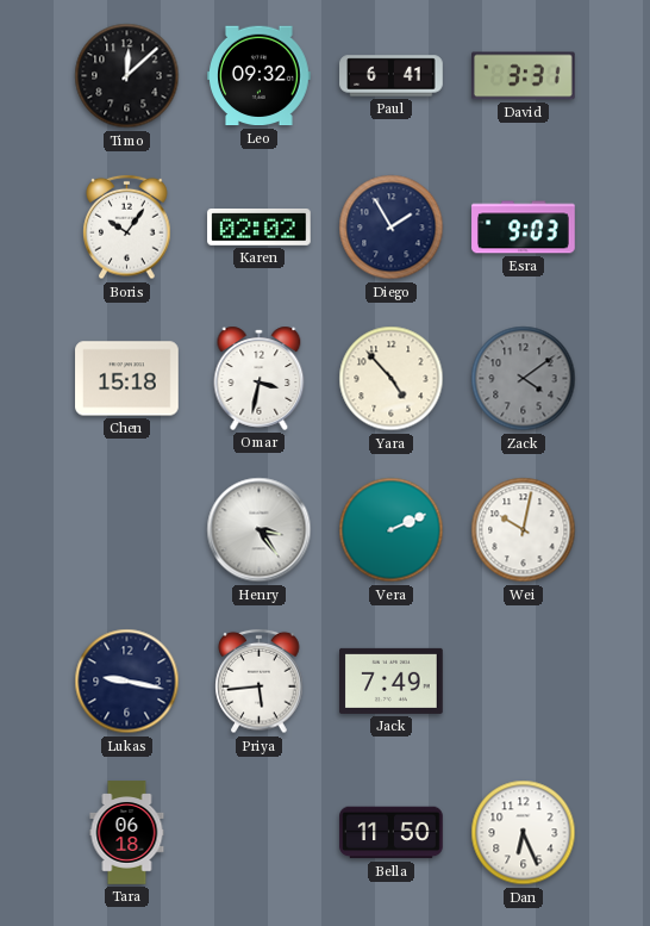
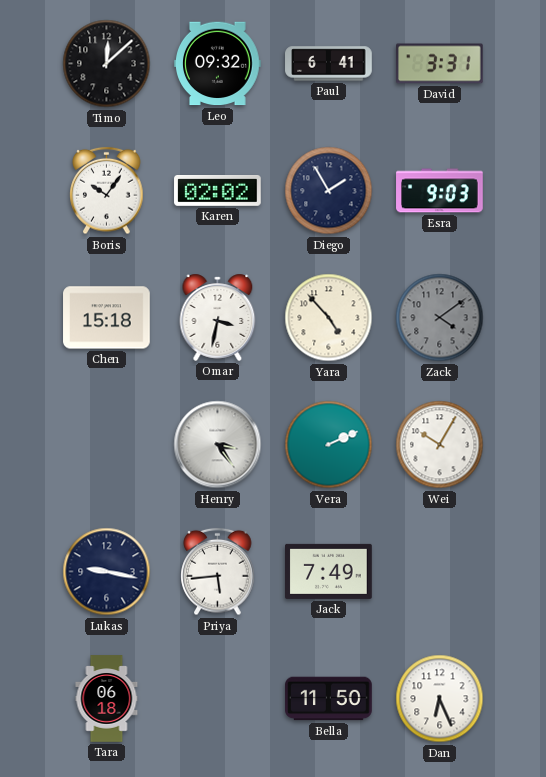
Wei: 10:02 -> 10:05
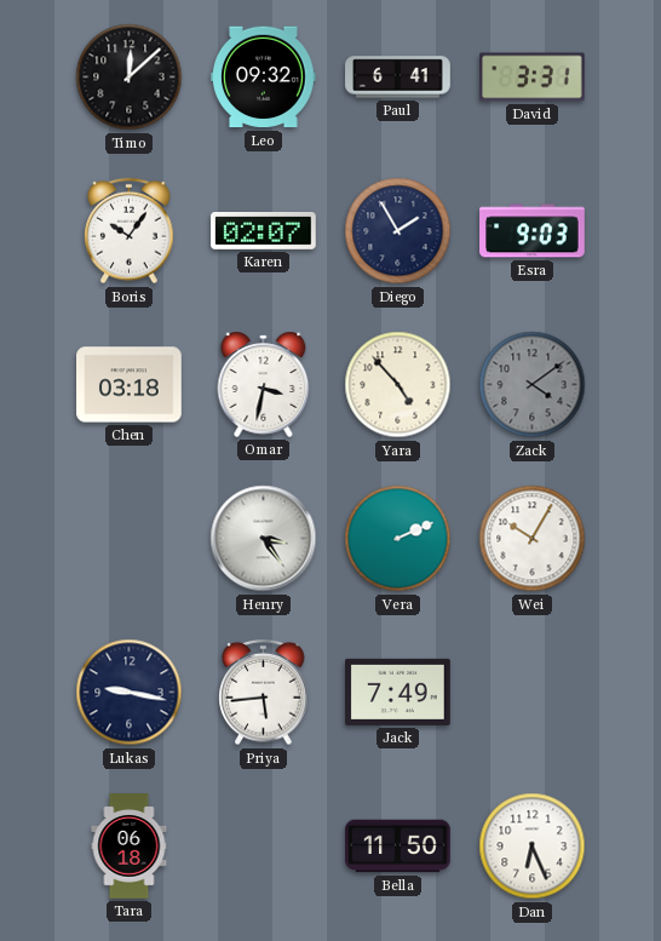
Karen: 02:02 -> 02:07
Chen: 15:18 -> 03:18
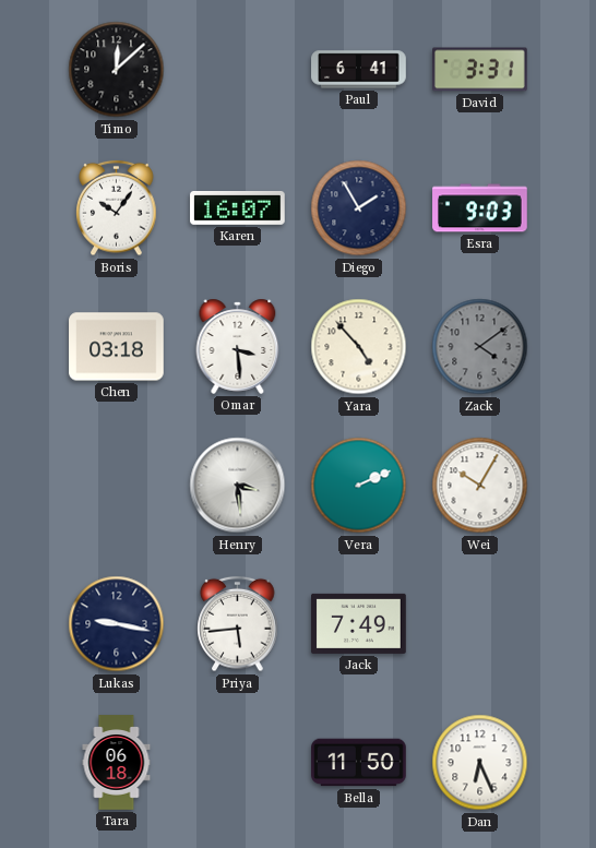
Leo: 09:32 -> none
Karen: 02:07 -> 16:07
Omar: 3:32 -> 3:29
Henry: 3:24 -> 3:29
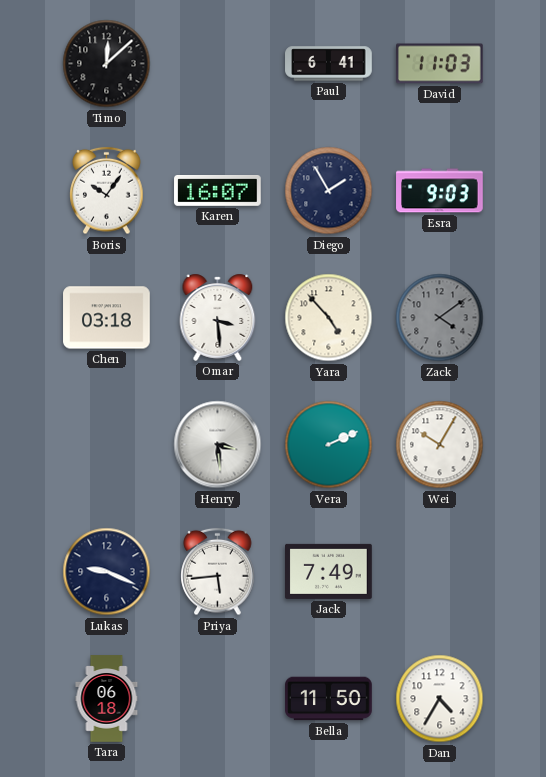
David: 3:31 -> 11:03
Lukas: 9:17 -> 9:19
Dan: 6:26 -> 4:35
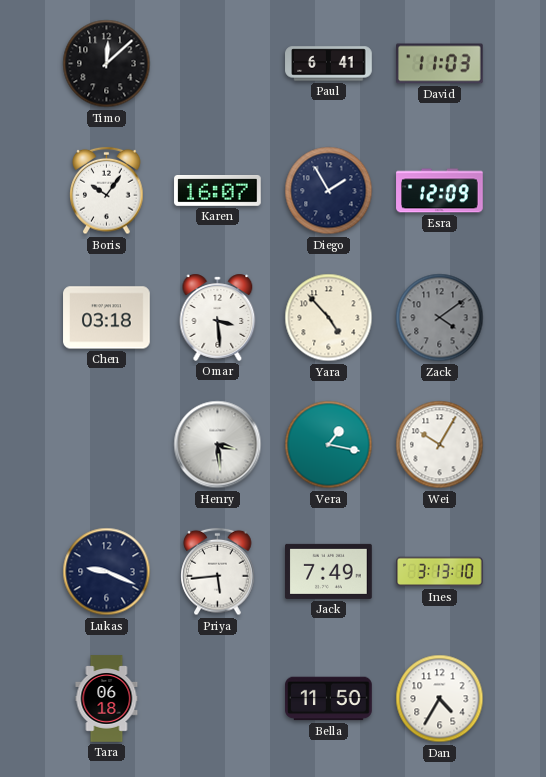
Esra: 9:03 -> 12:09
Vera: 2:11 -> 1:17
Ines: none -> 3:13
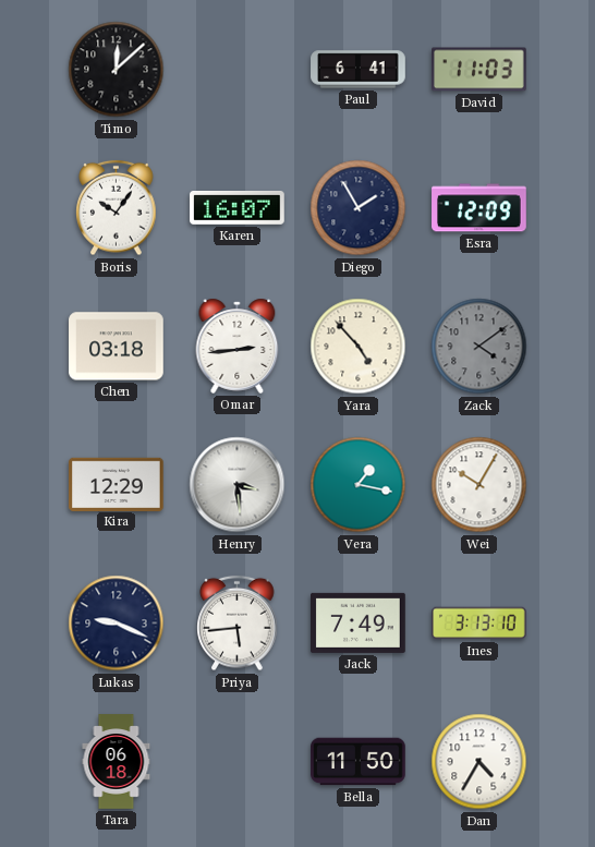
Omar: 3:29 -> 2:44
Kira: none -> 12:29
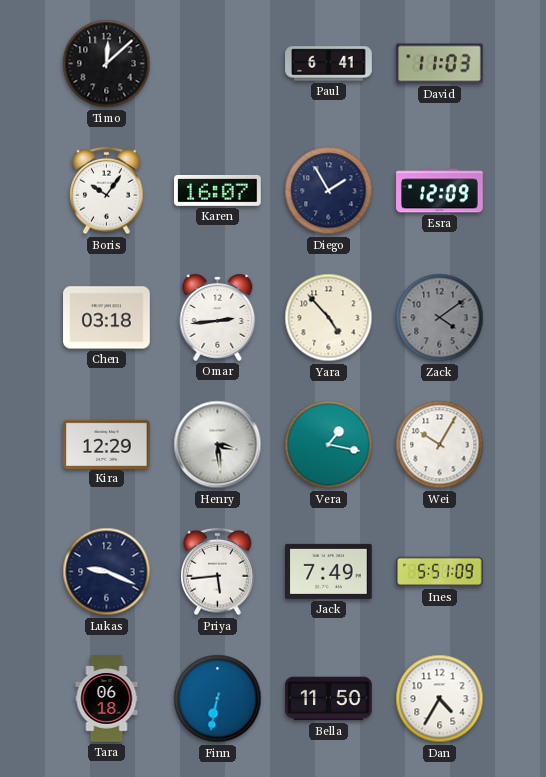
Ines: 3:13 -> 5:51
Finn: none -> 6:32
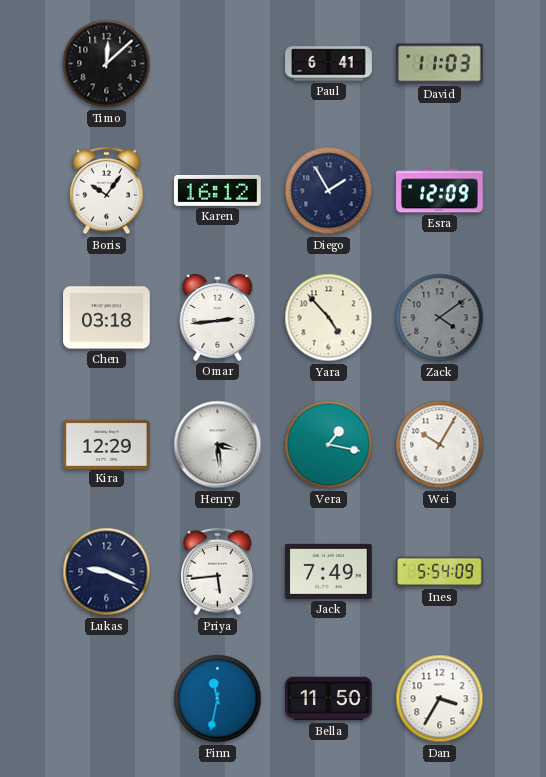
Karen: 16:07 -> 16:12
Ines: 5:51 -> 5:54
Tara: 06:18 -> none
Finn: 6:32 -> 11:32
Dan: 4:35 -> 3:35
